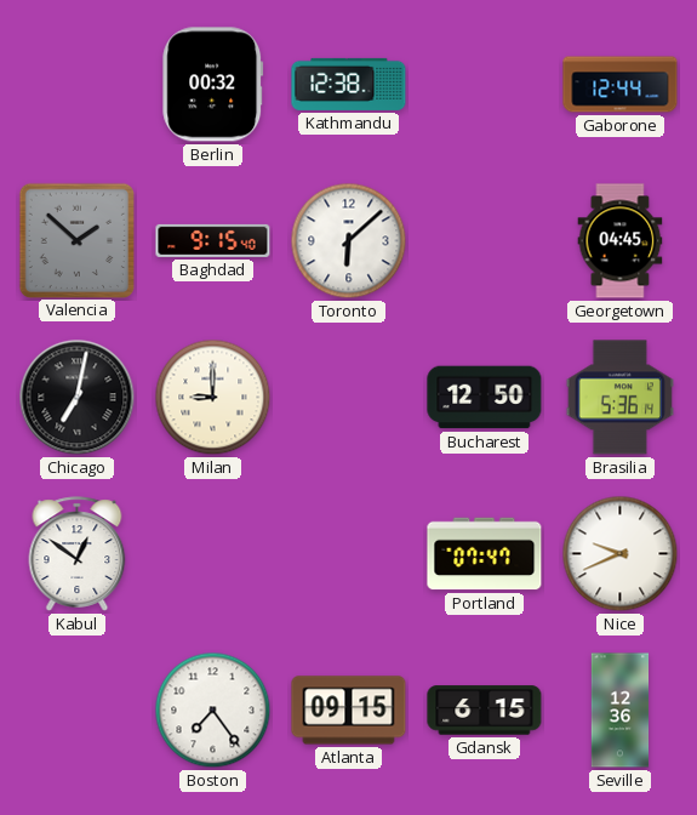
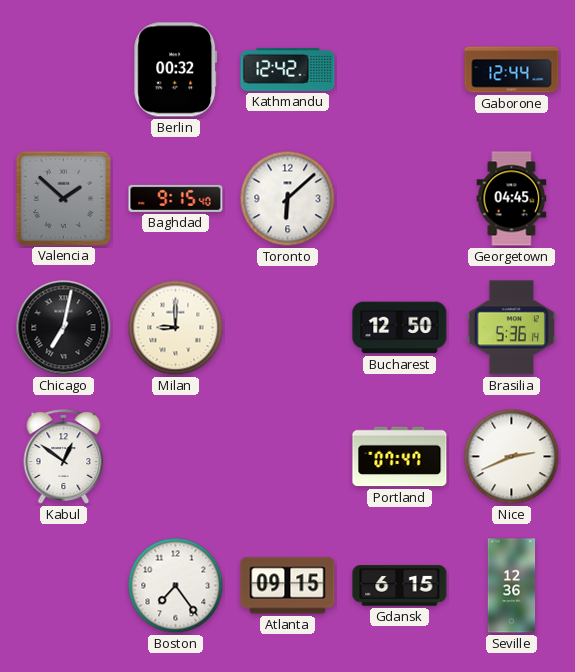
Kathmandu: 12:38 -> 12:42
Nice: 9:41 -> 2:41
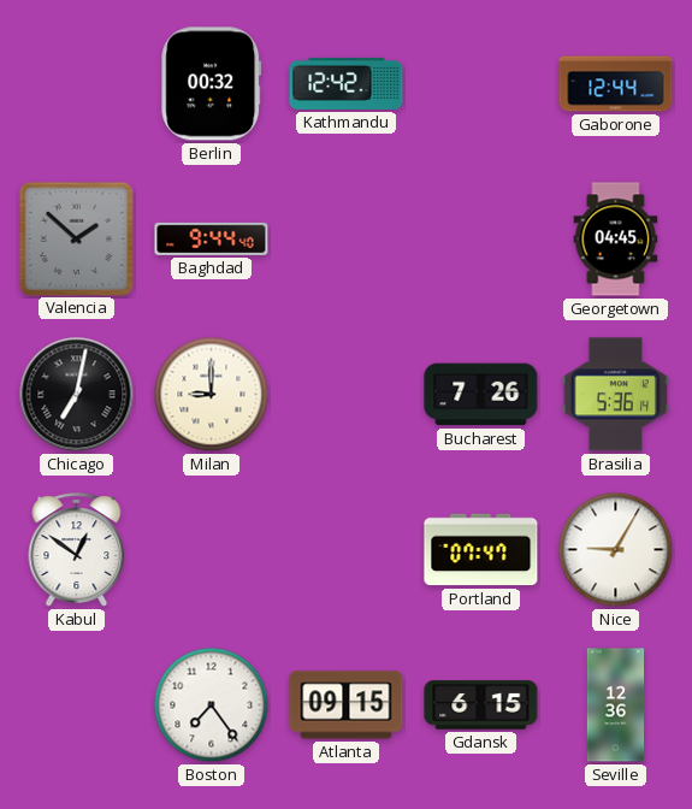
Baghdad: 9:15 -> 9:44
Toronto: 6:08 -> none
Bucharest: 12:50 -> 7:26
Nice: 2:41 -> 9:05
